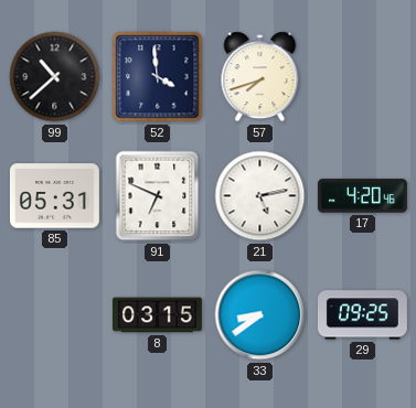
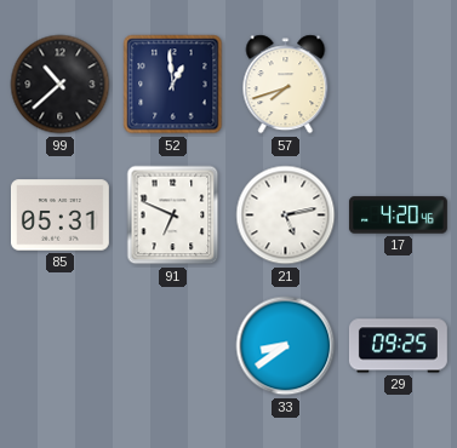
52: 3:59 -> 12:59
8: 03:15 -> none
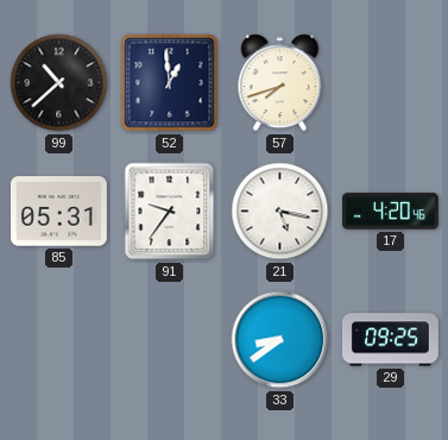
91: 6:49 -> 9:36
21: 5:13 -> 5:17
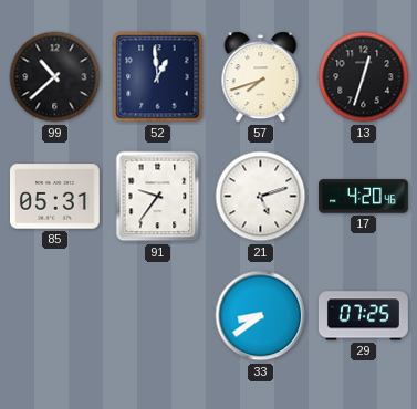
13: none -> 12:33
21: 5:17 -> 5:12
29: 09:25 -> 07:25
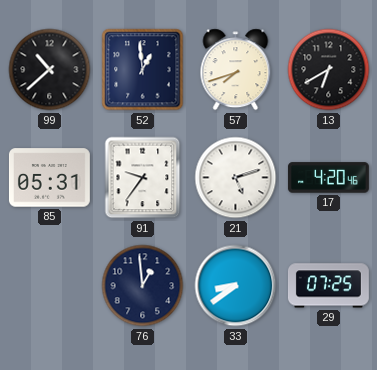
13: 12:33 -> 6:40
76: none -> 12:59
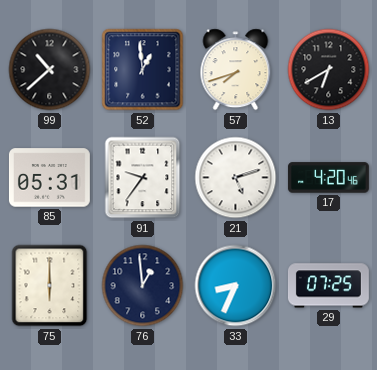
75: none -> 6:00
33: 8:39 -> 8:34
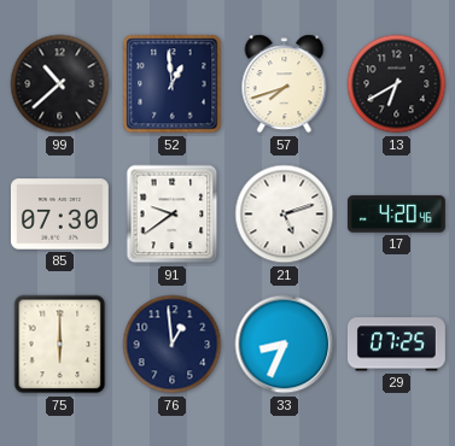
85: 05:31 -> 07:30
91: 9:36 -> 9:39
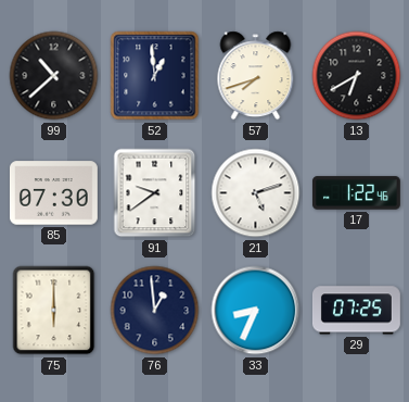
17: 4:20 -> 1:22
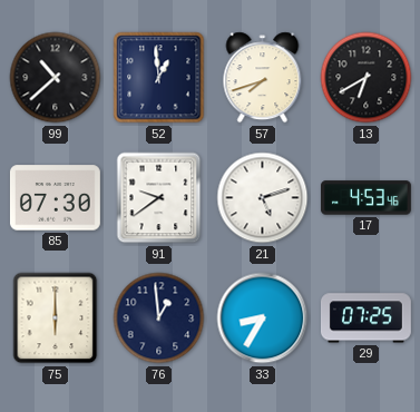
17: 1:22 -> 4:53
33: 8:34 -> 8:35
